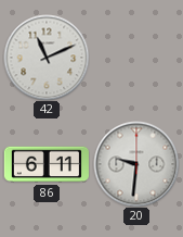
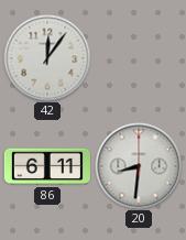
42: 11:11 -> 12:06
20: 9:31 -> 8:31
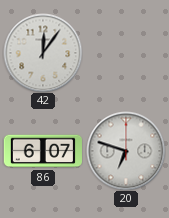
86: 6:11 -> 6:07
20: 8:31 -> 6:48
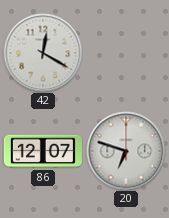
42: 12:06 -> 12:20
86: 6:07 -> 12:07
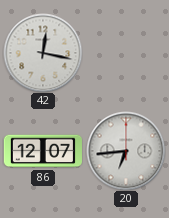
42: 12:20 -> 12:17
20: 6:48 -> 6:44
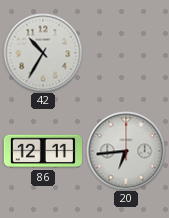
42: 12:17 -> 10:35
86: 12:07 -> 12:11
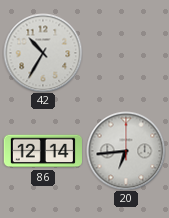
86: 12:11 -> 12:14
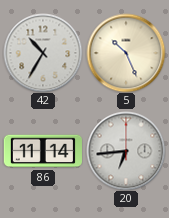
5: none -> 10:26
86: 12:14 -> 11:14
